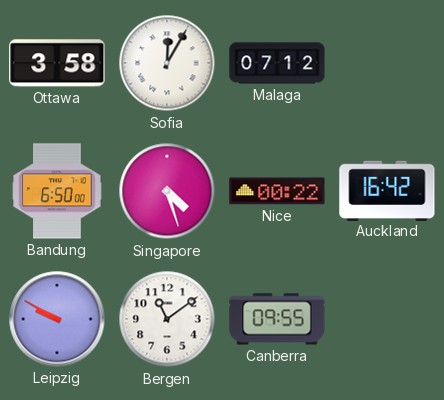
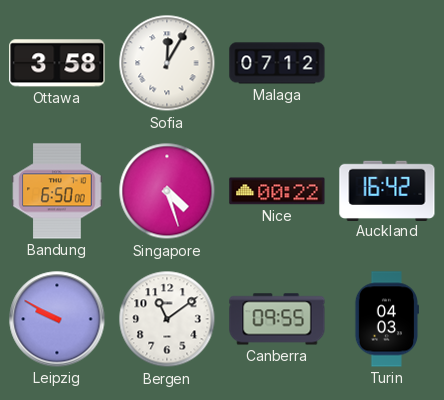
Turin: none -> 04:03
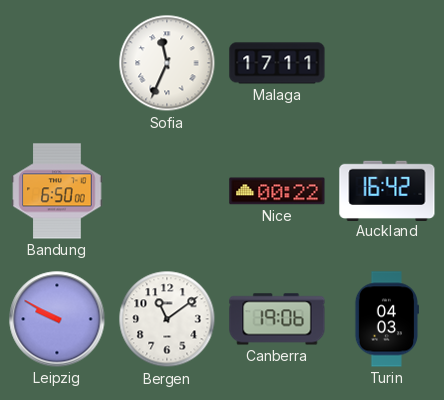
Ottawa: 3:58 -> none
Sofia: 12:05 -> 11:34
Malaga: 07:12 -> 17:11
Singapore: 4:27 -> none
Canberra: 09:55 -> 19:06
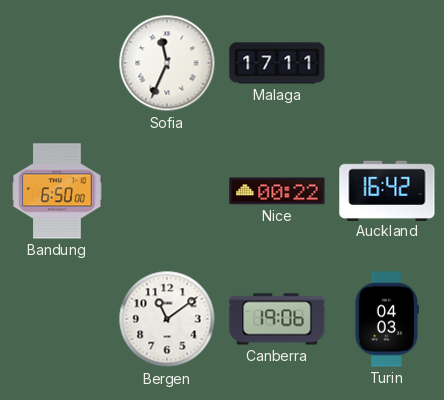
Leipzig: 9:50 -> none
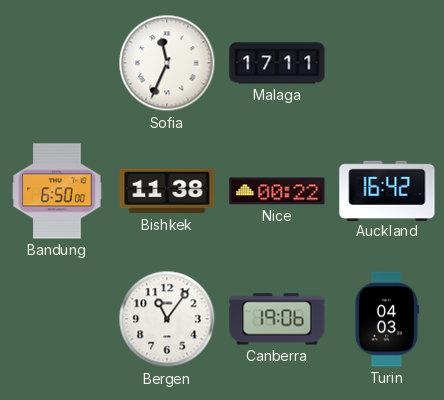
Bishkek: none -> 11:38
Bergen: 11:09 -> 11:06
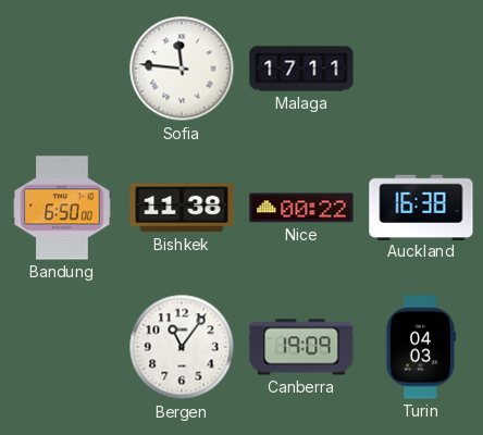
Sofia: 11:34 -> 11:46
Auckland: 16:42 -> 16:38
Canberra: 19:06 -> 19:09
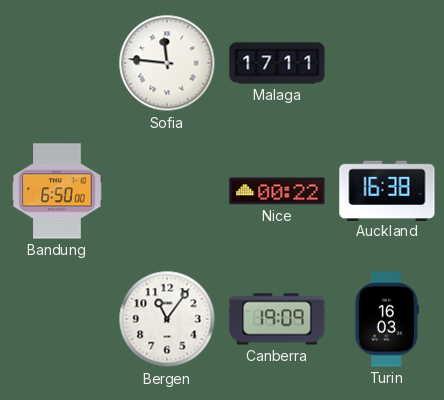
Bishkek: 11:38 -> none
Turin: 04:03 -> 16:03
